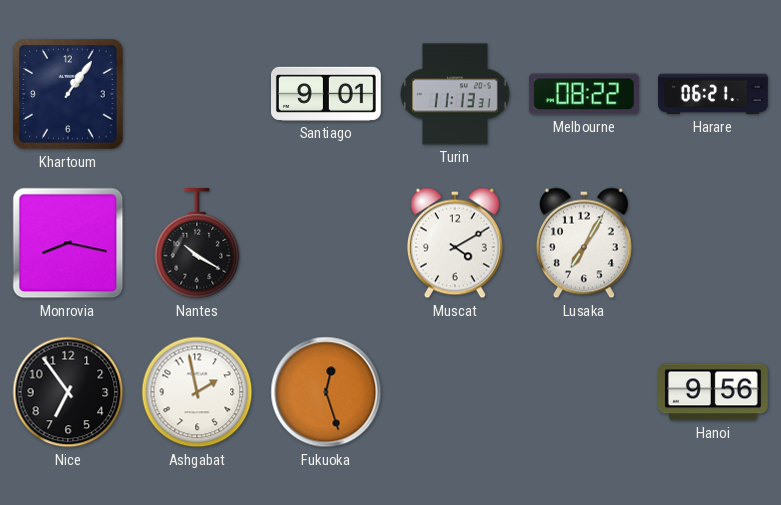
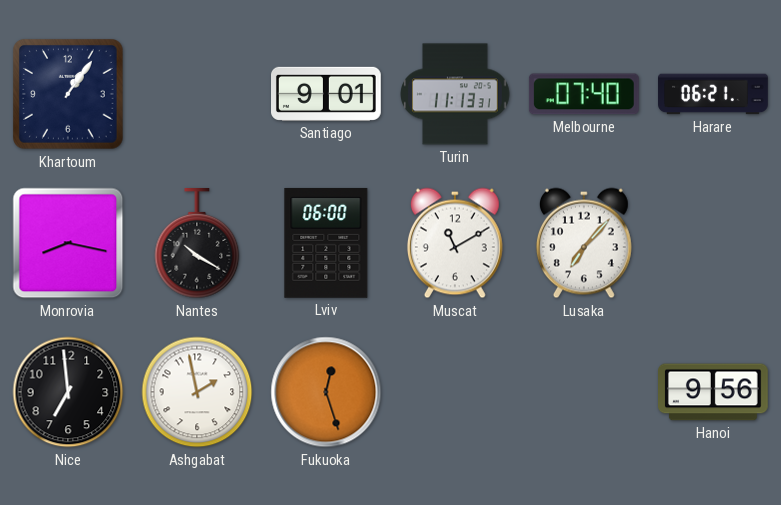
Melbourne: 08:22 -> 07:40
Lviv: none -> 06:00
Muscat: 4:10 -> 11:10
Lusaka: 7:05 -> 7:07
Nice: 6:54 -> 6:59
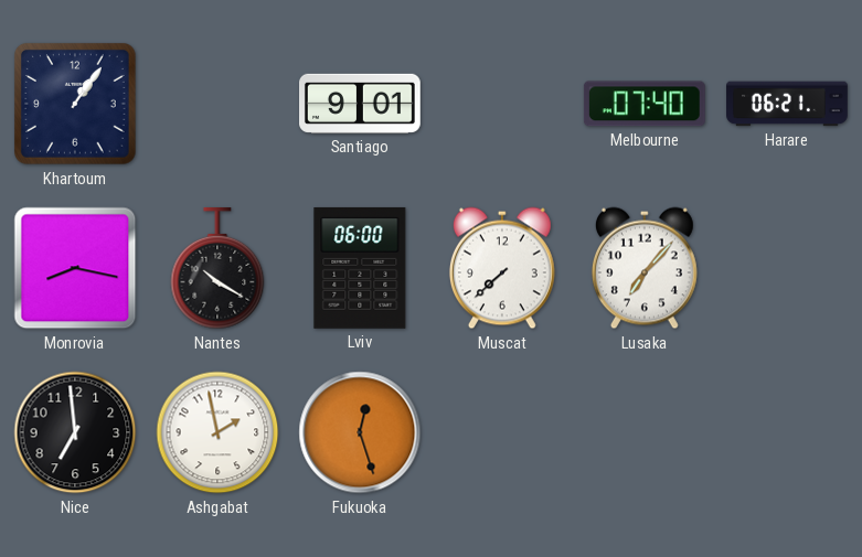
Turin: 11:13 -> none
Muscat: 11:10 -> 7:38
Hanoi: 9:56 -> none
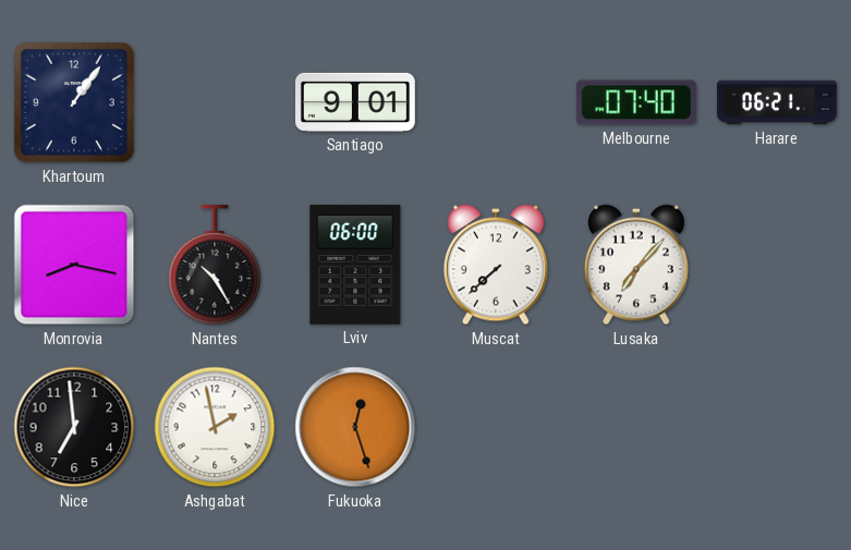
Nantes: 10:20 -> 10:25
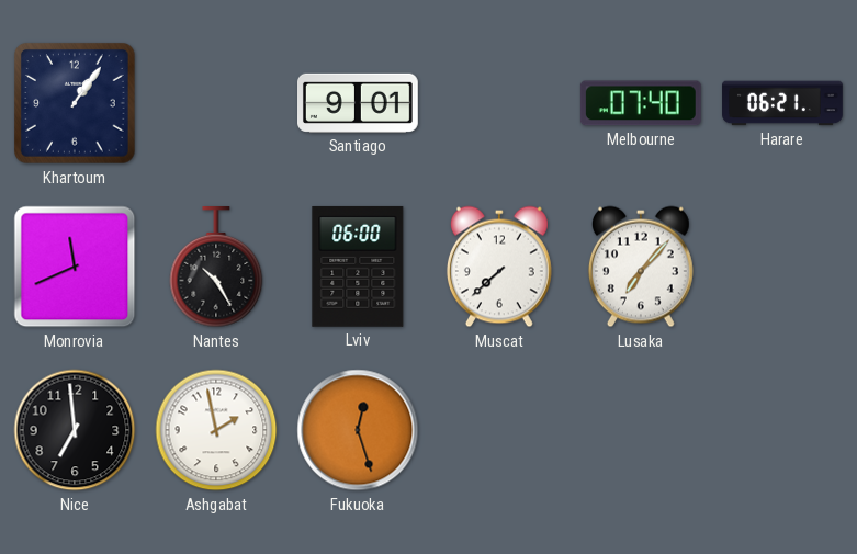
Monrovia: 8:17 -> 11:41
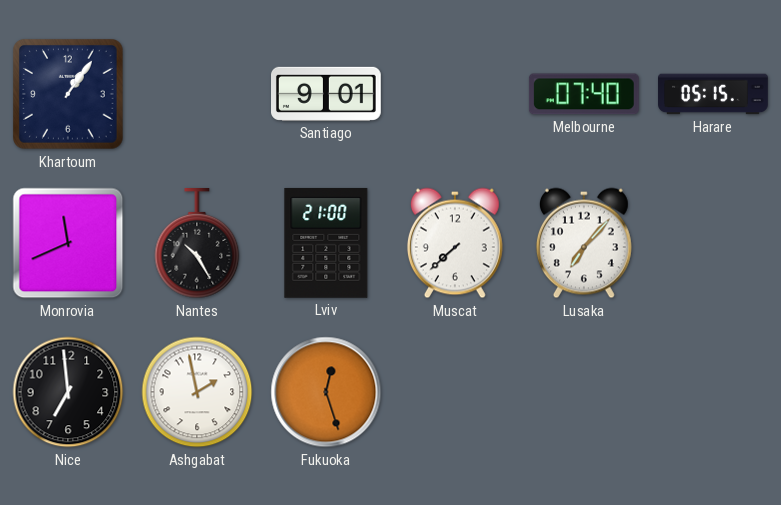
Harare: 06:21 -> 05:15
Lviv: 06:00 -> 21:00
